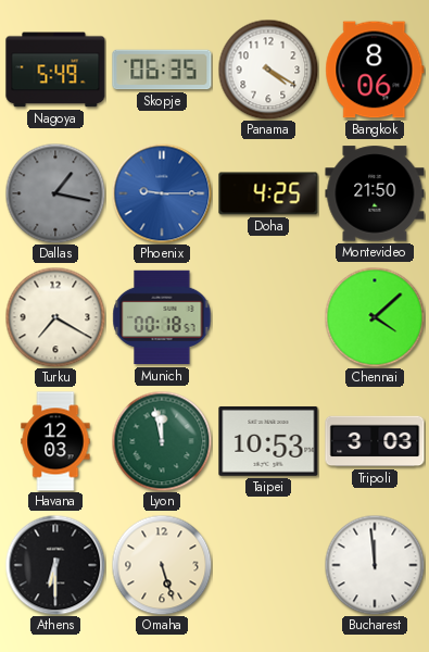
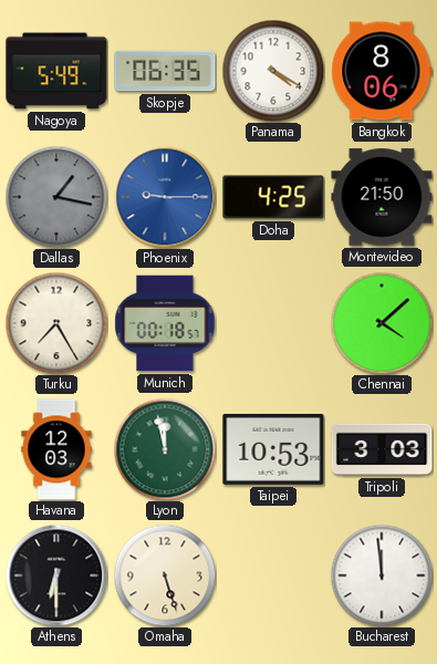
Turku: 7:20 -> 7:25
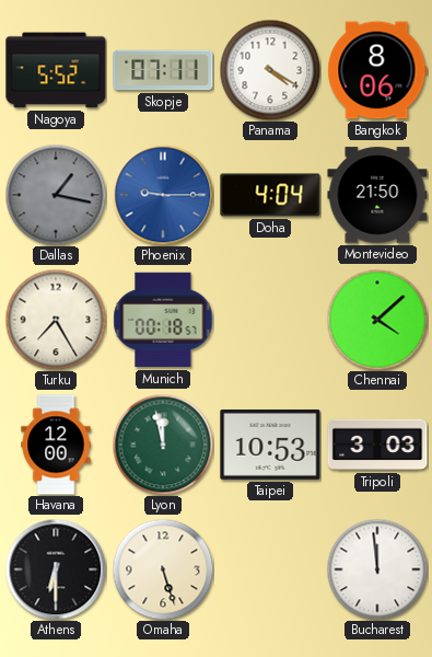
Nagoya: 5:49 -> 5:52
Skopje: 06:35 -> 07:11
Doha: 4:25 -> 4:04
Havana: 12:03 -> 12:00
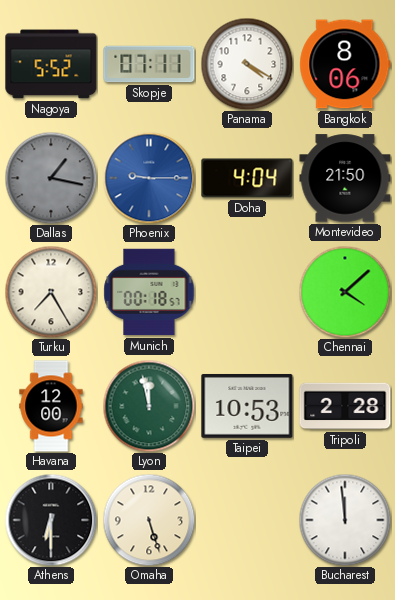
Tripoli: 3:03 -> 2:28
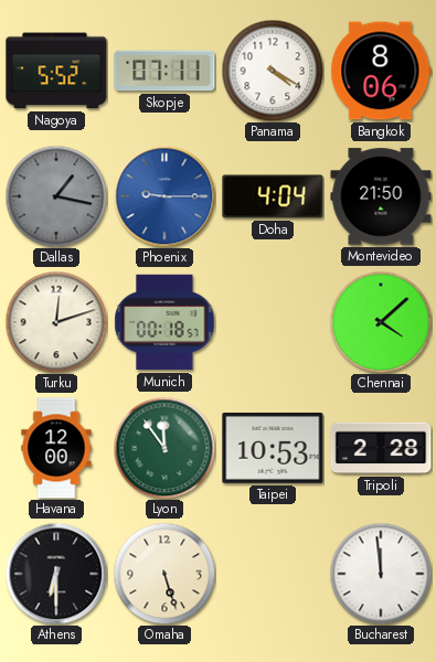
Turku: 7:25 -> 12:12
Lyon: 11:58 -> 11:54
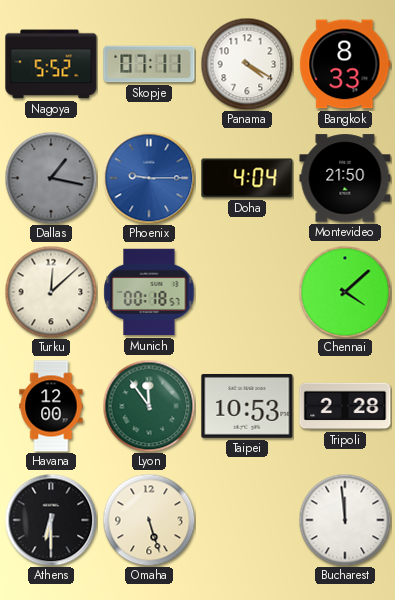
Bangkok: 8:06 -> 8:33
Turku: 12:12 -> 12:08
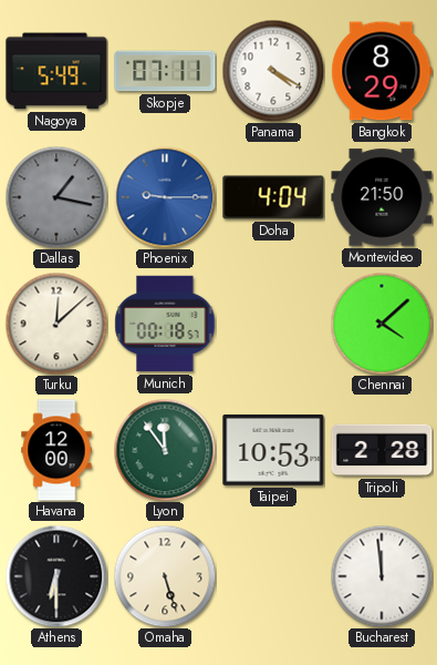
Nagoya: 5:52 -> 5:49
Bangkok: 8:33 -> 8:29
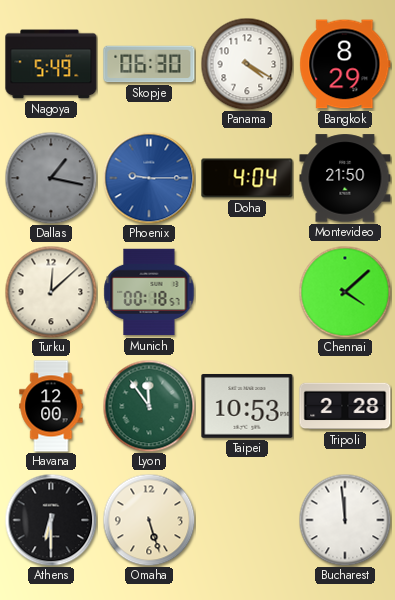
Skopje: 07:11 -> 06:30
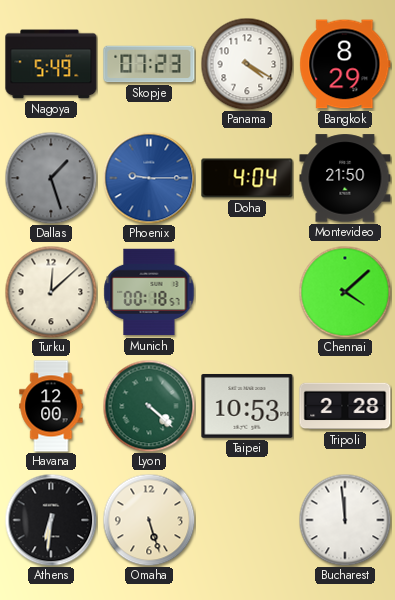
Skopje: 06:30 -> 07:23
Dallas: 1:17 -> 1:27
Lyon: 11:54 -> 4:22
Athens: 6:30 -> 6:31
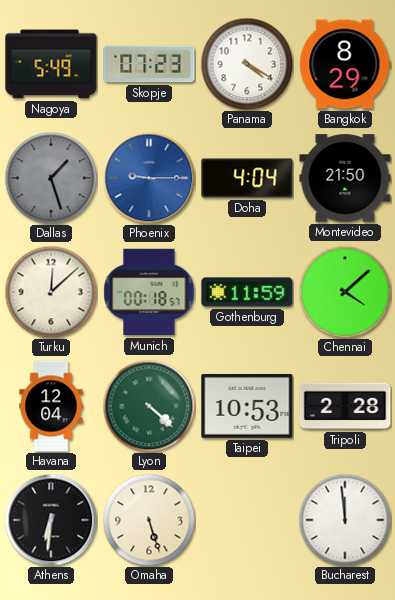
Gothenburg: none -> 11:59
Havana: 12:00 -> 12:04
